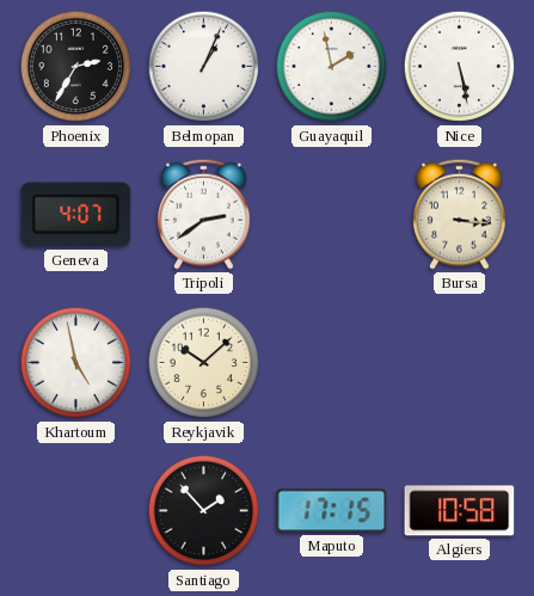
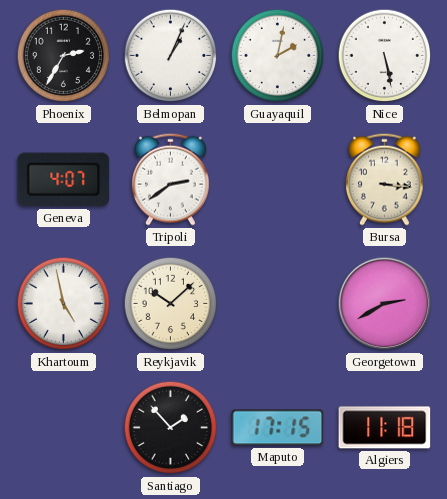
Guayaquil: 1:58 -> 2:02
Georgetown: none -> 2:40
Algiers: 10:58 -> 11:18
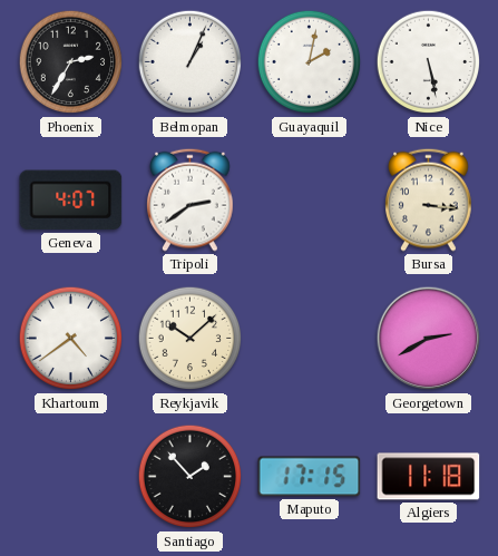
Khartoum: 4:58 -> 4:39
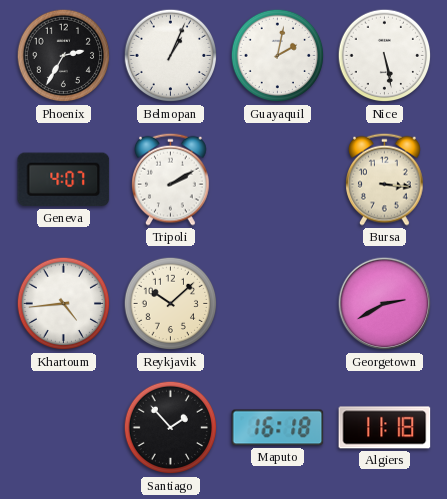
Tripoli: 2:39 -> 2:10
Khartoum: 4:39 -> 4:44
Maputo: 17:15 -> 16:18
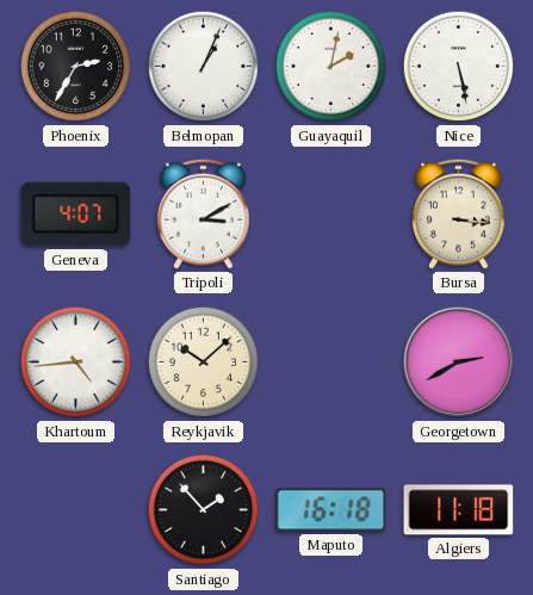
Tripoli: 2:10 -> 3:10
